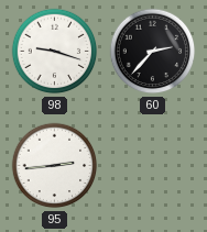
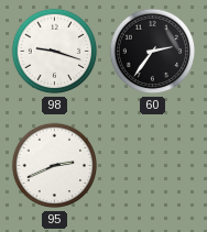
60: 2:37 -> 2:36
95: 2:44 -> 2:41
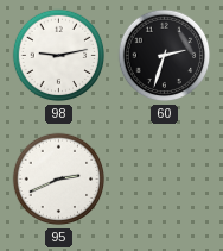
98: 9:18 -> 9:13
60: 2:36 -> 2:33
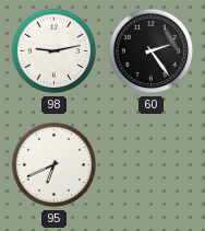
60: 2:33 -> 2:24
95: 2:41 -> 6:41
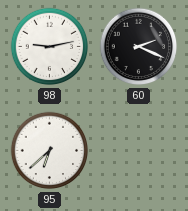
60: 2:24 -> 2:19
95: 6:41 -> 6:38
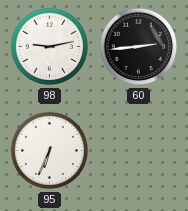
60: 2:19 -> 2:44
95: 6:38 -> 6:34
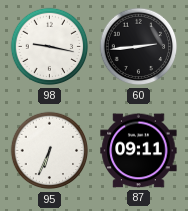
98: 9:13 -> 9:17
87: none -> 09:11
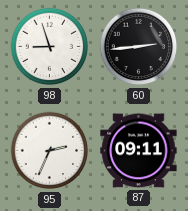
98: 9:17 -> 8:57
95: 6:34 -> 2:34
